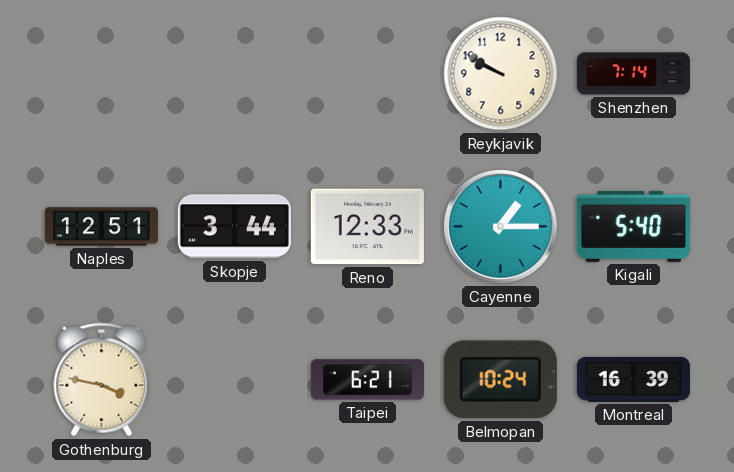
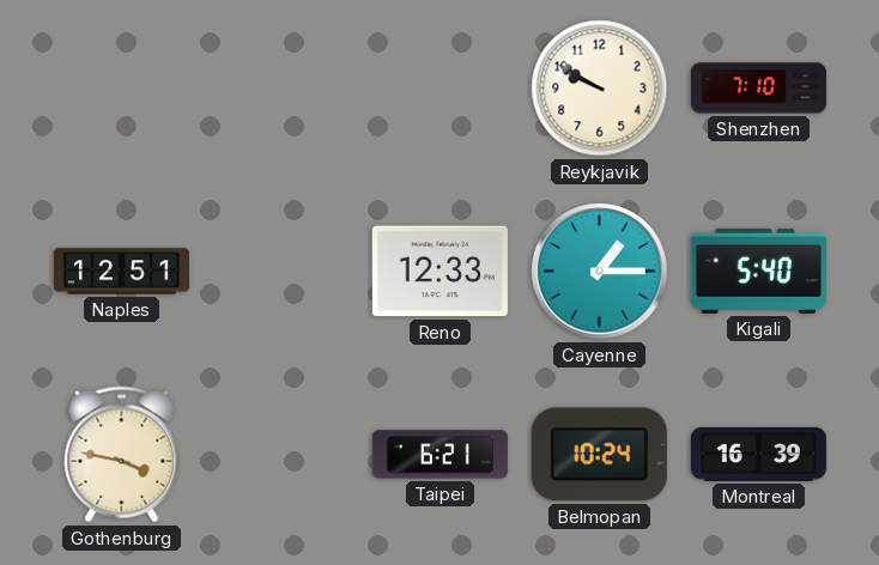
Shenzhen: 7:14 -> 7:10
Skopje: 3:44 -> none
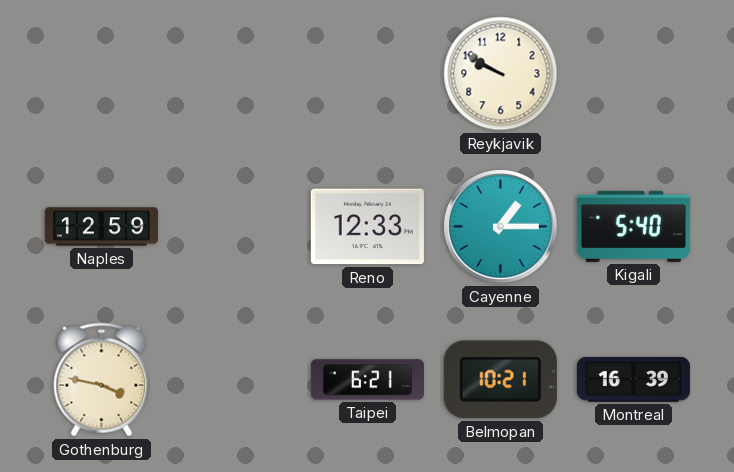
Shenzhen: 7:10 -> none
Naples: 12:51 -> 12:59
Belmopan: 10:24 -> 10:21
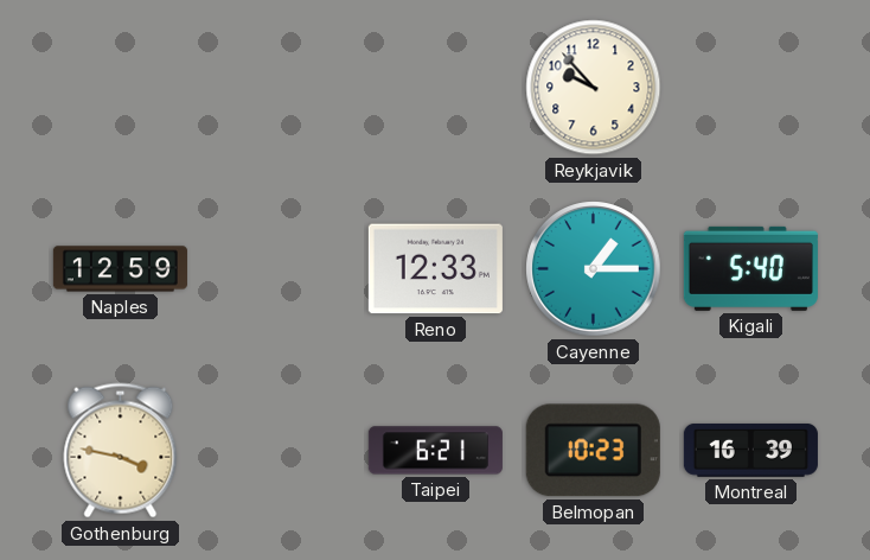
Reykjavik: 9:50 -> 9:53
Belmopan: 10:21 -> 10:23
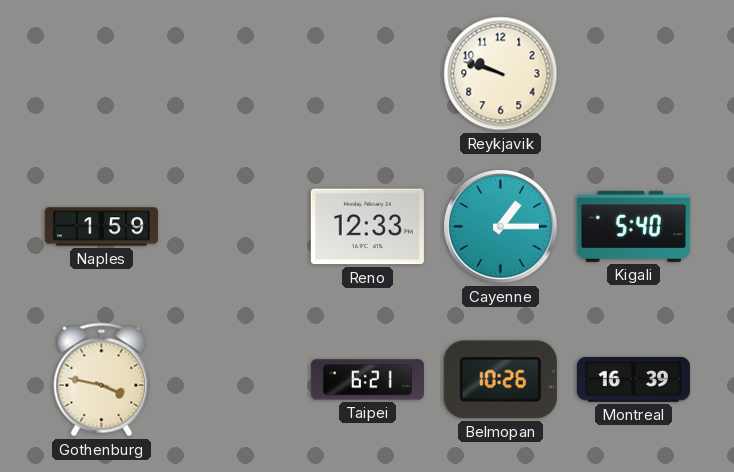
Reykjavik: 9:53 -> 9:48
Naples: 12:59 -> 1:59
Belmopan: 10:23 -> 10:26
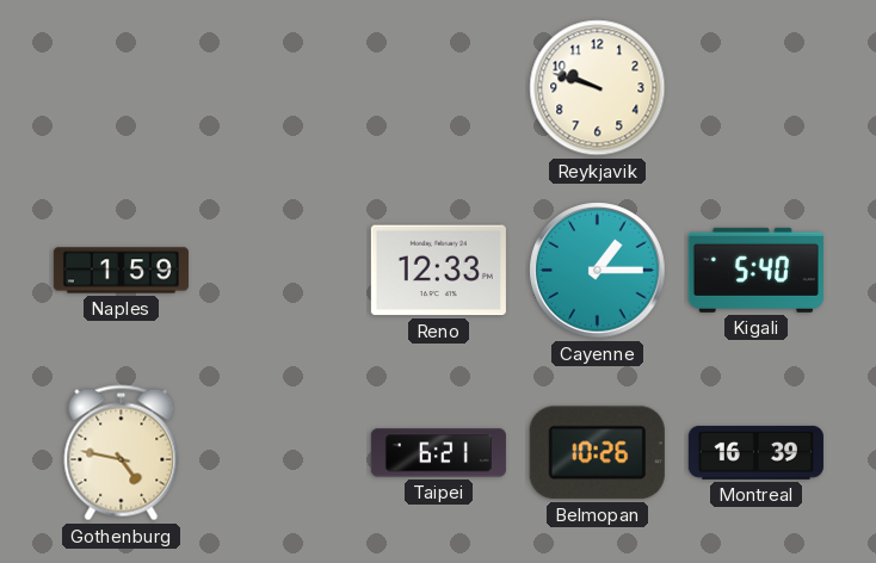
Gothenburg: 3:47 -> 4:47
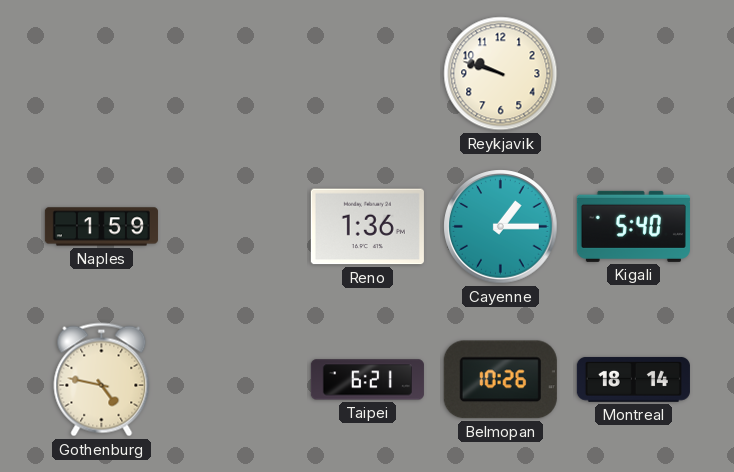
Reno: 12:33 -> 1:36
Montreal: 16:39 -> 18:14
